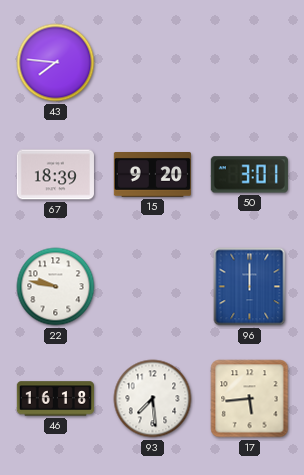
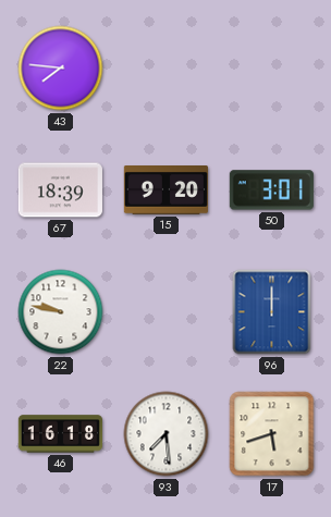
17: 5:44 -> 5:42
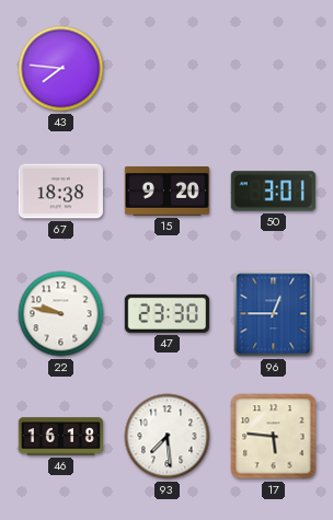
67: 18:39 -> 18:38
47: none -> 23:30
96: 12:00 -> 12:45
17: 5:42 -> 5:46
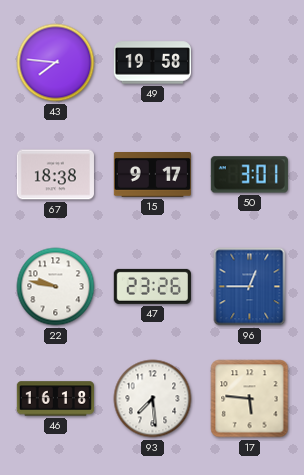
49: none -> 19:58
15: 9:20 -> 9:17
47: 23:30 -> 23:26
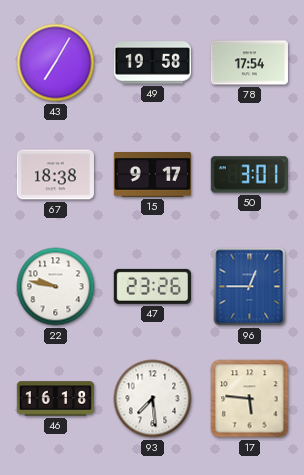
43: 7:46 -> 7:05
78: none -> 17:54
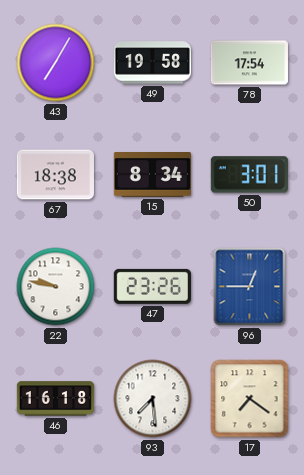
15: 9:17 -> 8:34
17: 5:46 -> 7:21
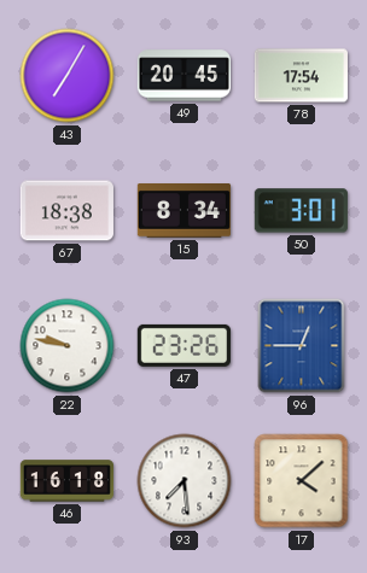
49: 19:58 -> 20:45
17: 7:21 -> 4:08
